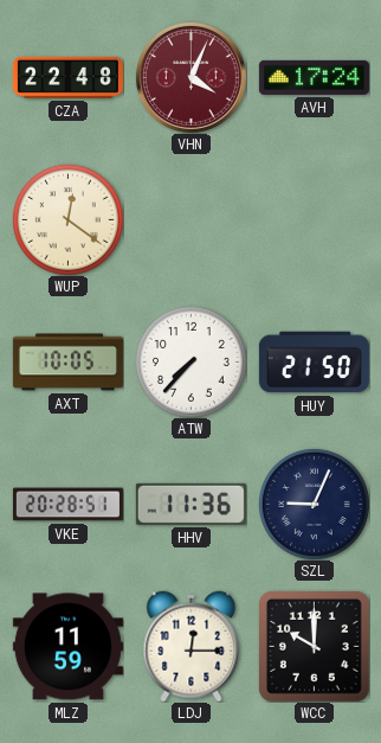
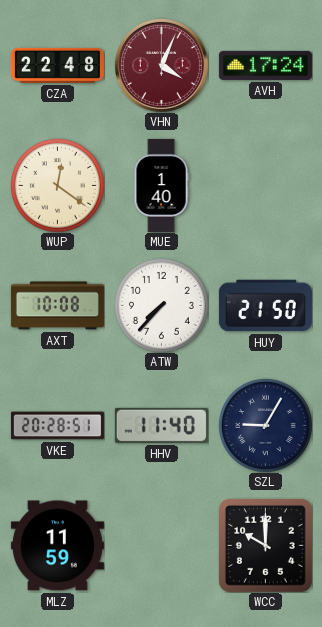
MUE: none -> 1:40
AXT: 10:05 -> 10:08
HHV: 11:36 -> 11:40
SZL: 9:04 -> 9:05
LDJ: 12:15 -> none
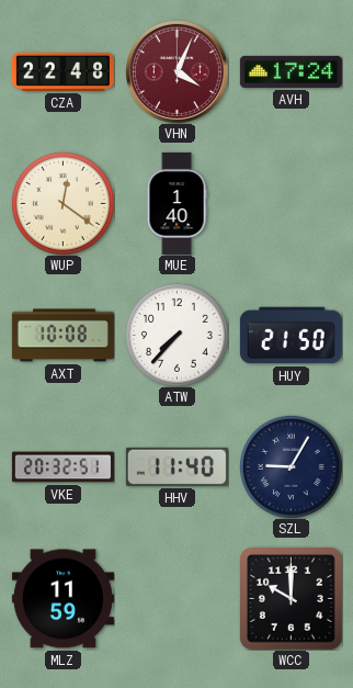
VKE: 20:28 -> 20:32
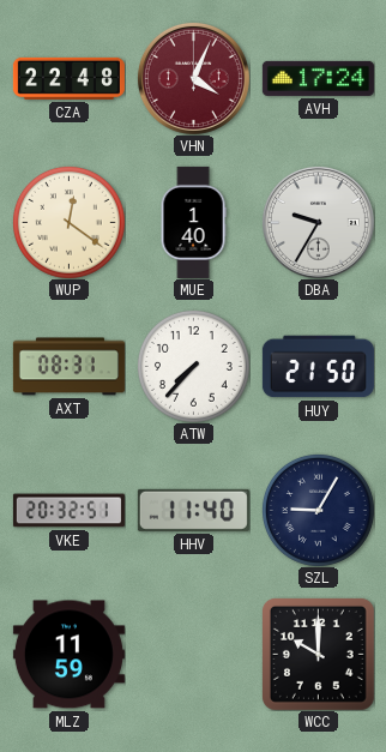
DBA: none -> 9:35
AXT: 10:08 -> 08:31
